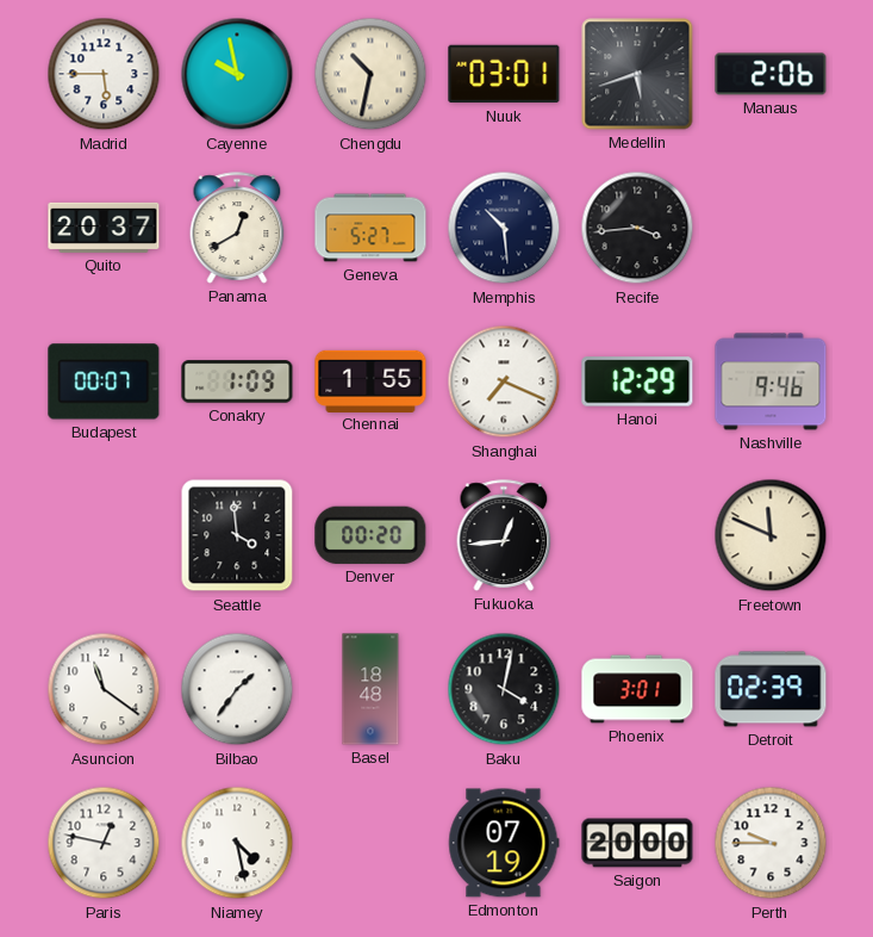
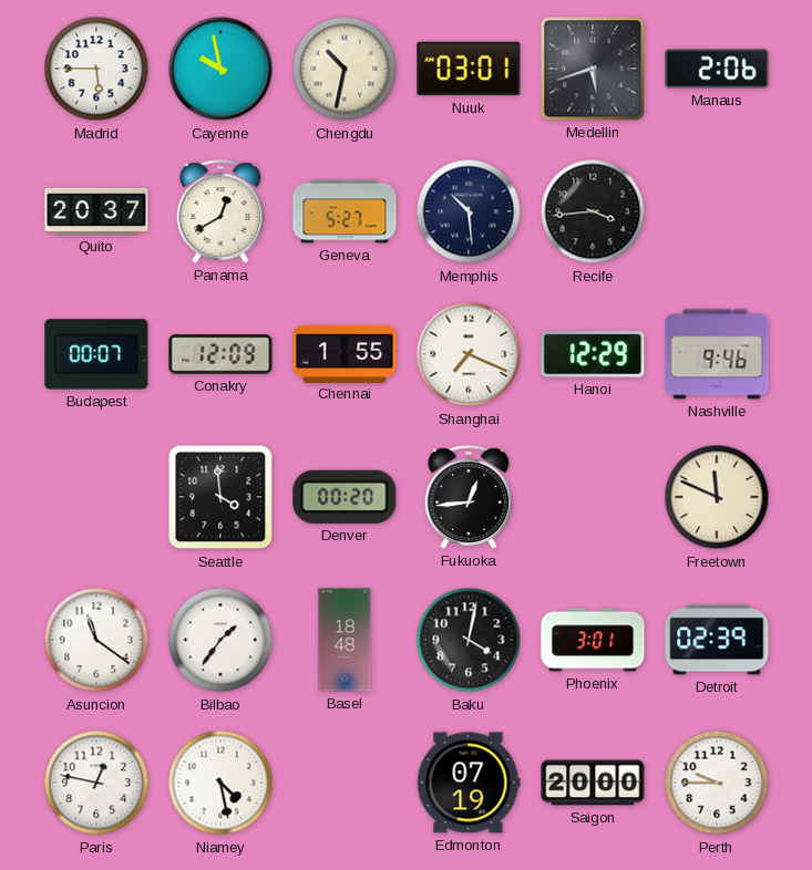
Conakry: 1:09 -> 12:09
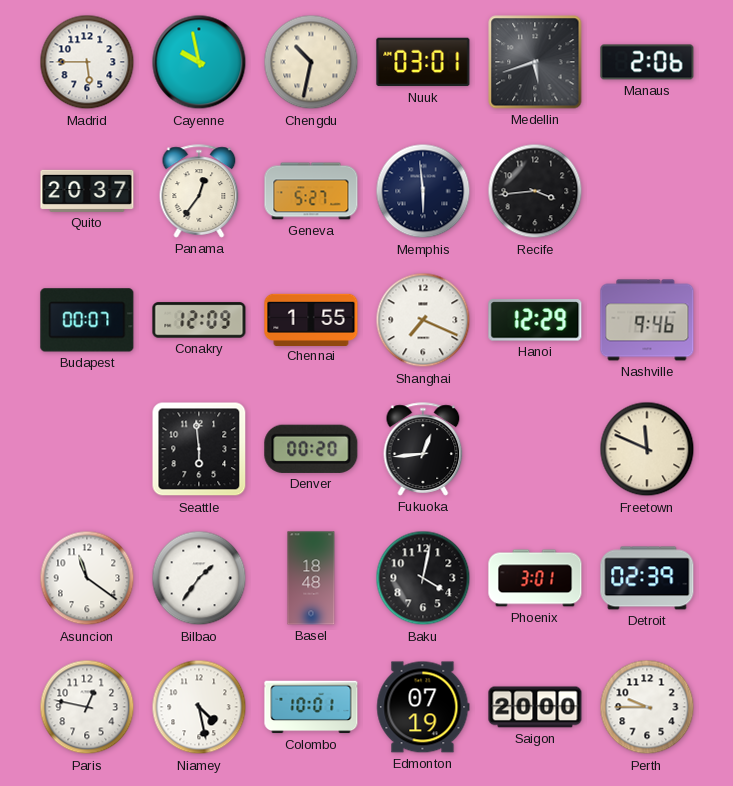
Panama: 12:40 -> 12:36
Memphis: 10:29 -> 5:59
Seattle: 3:59 -> 5:59
Colombo: none -> 10:01
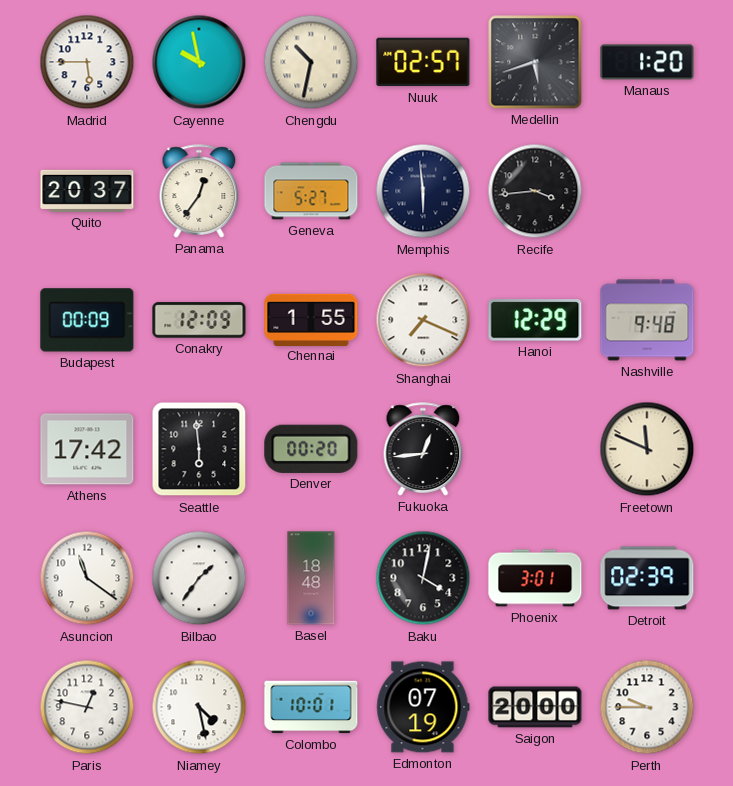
Nuuk: 03:01 -> 02:57
Manaus: 2:06 -> 1:20
Budapest: 00:07 -> 00:09
Nashville: 9:46 -> 9:48
Athens: none -> 17:42
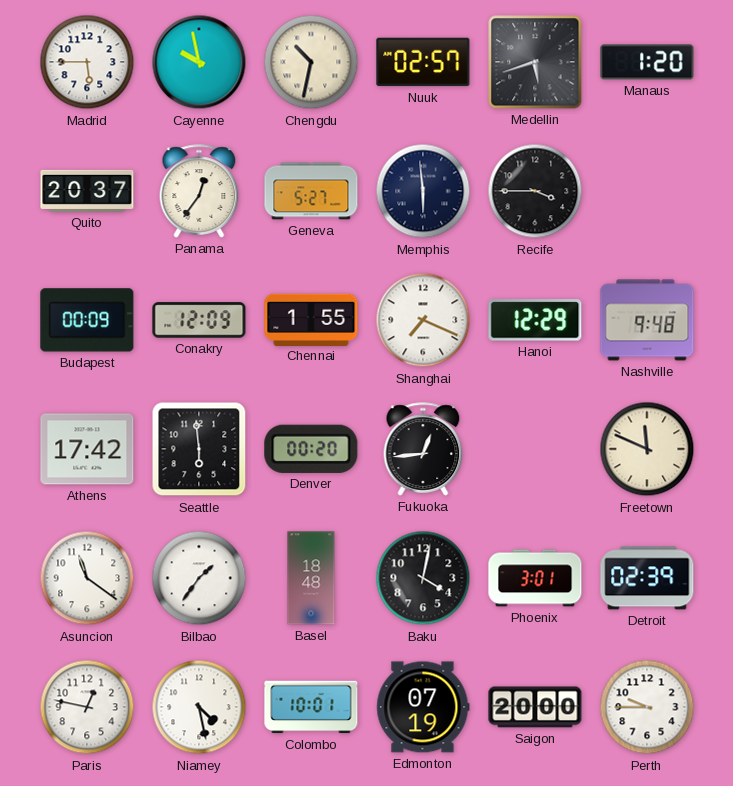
Recife: 3:44 -> 3:45
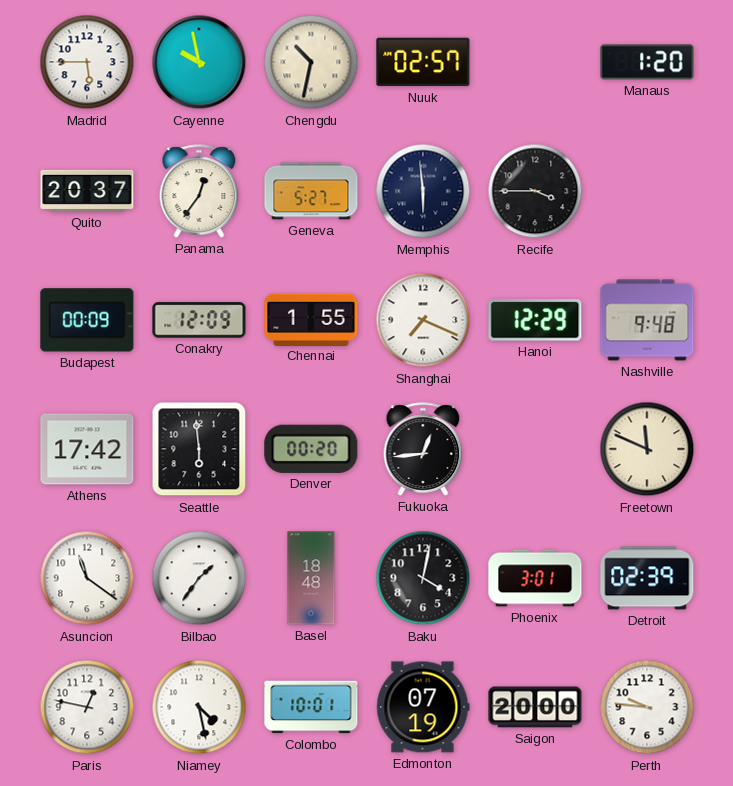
Medellin: 5:42 -> none
Perth: 9:45 -> 9:46
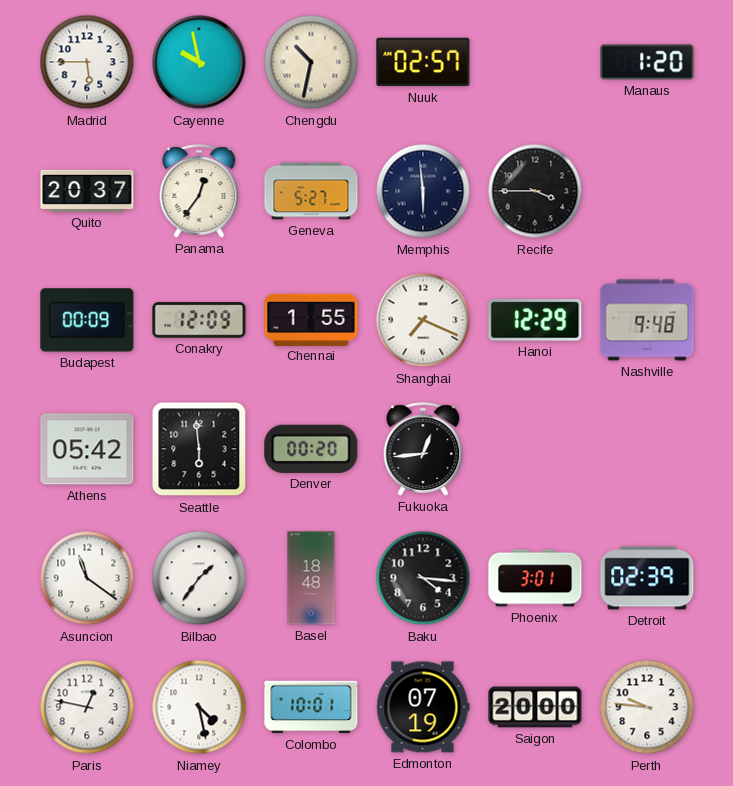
Athens: 17:42 -> 05:42
Freetown: 11:49 -> none
Baku: 4:02 -> 4:16
